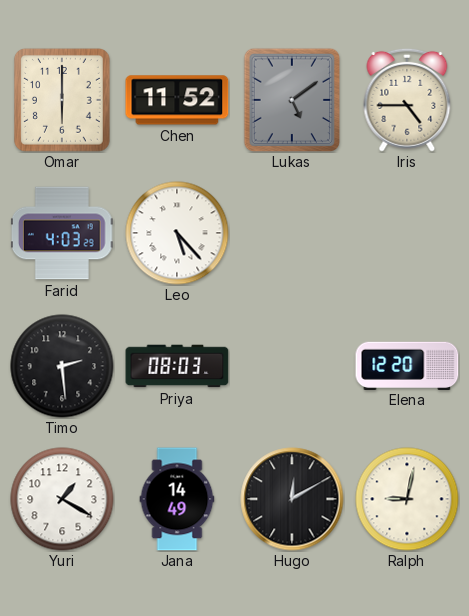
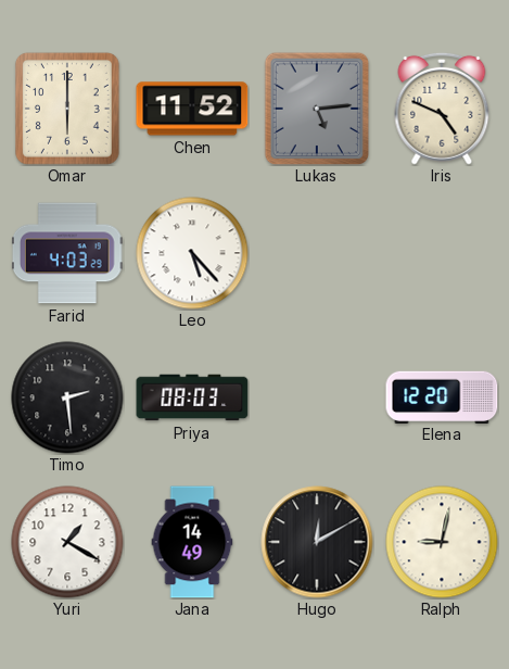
Lukas: 5:09 -> 5:14
Iris: 4:45 -> 4:49
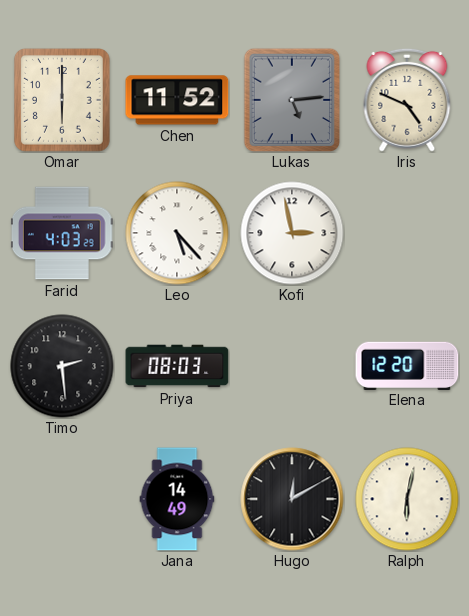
Kofi: none -> 2:58
Yuri: 1:20 -> none
Ralph: 9:02 -> 6:02
